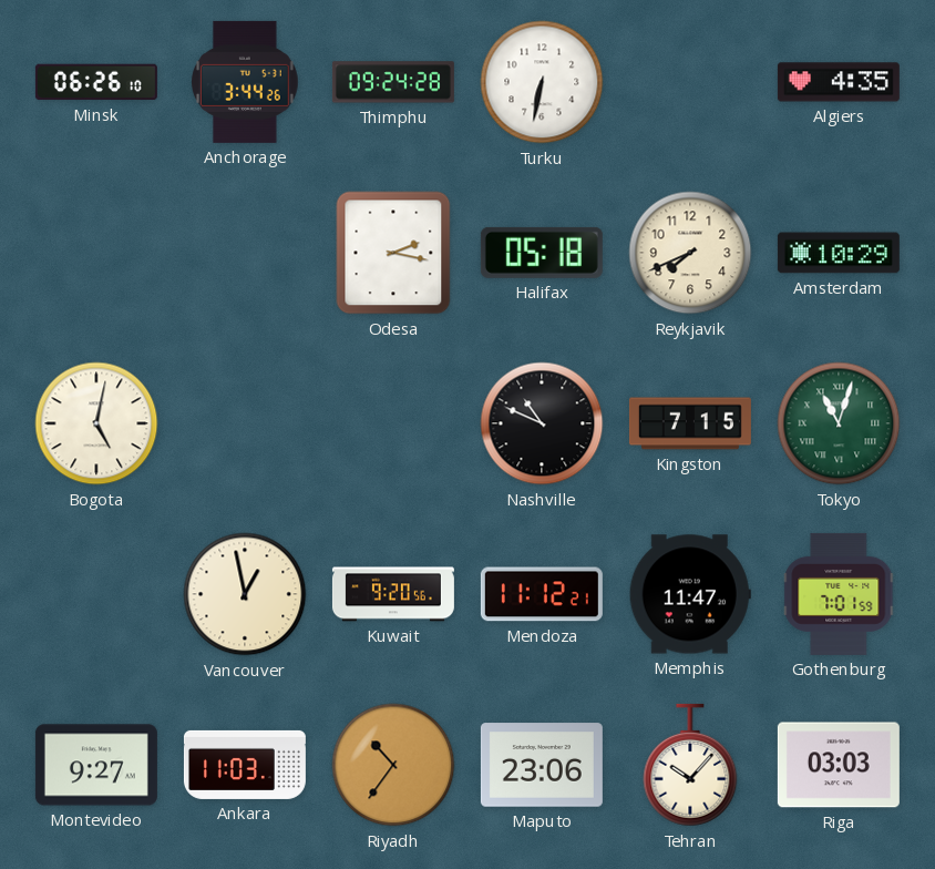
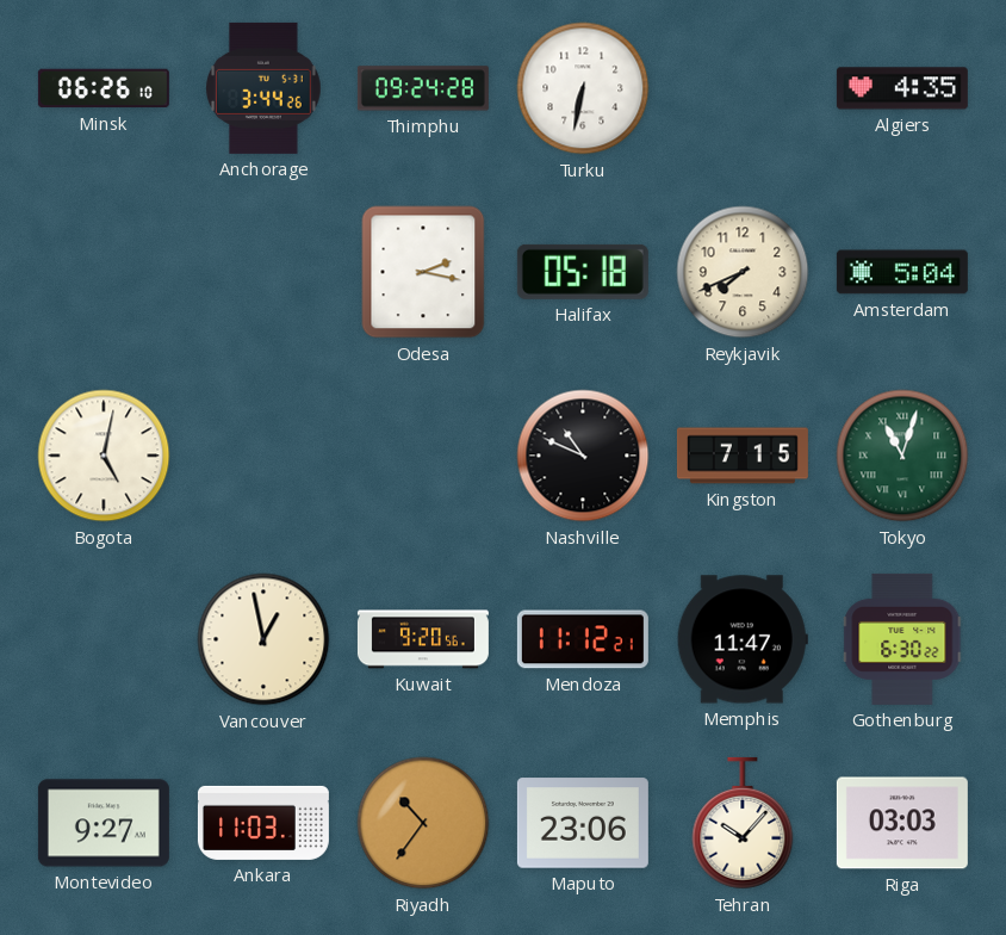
Amsterdam: 10:29 -> 5:04
Gothenburg: 7:01 -> 6:30
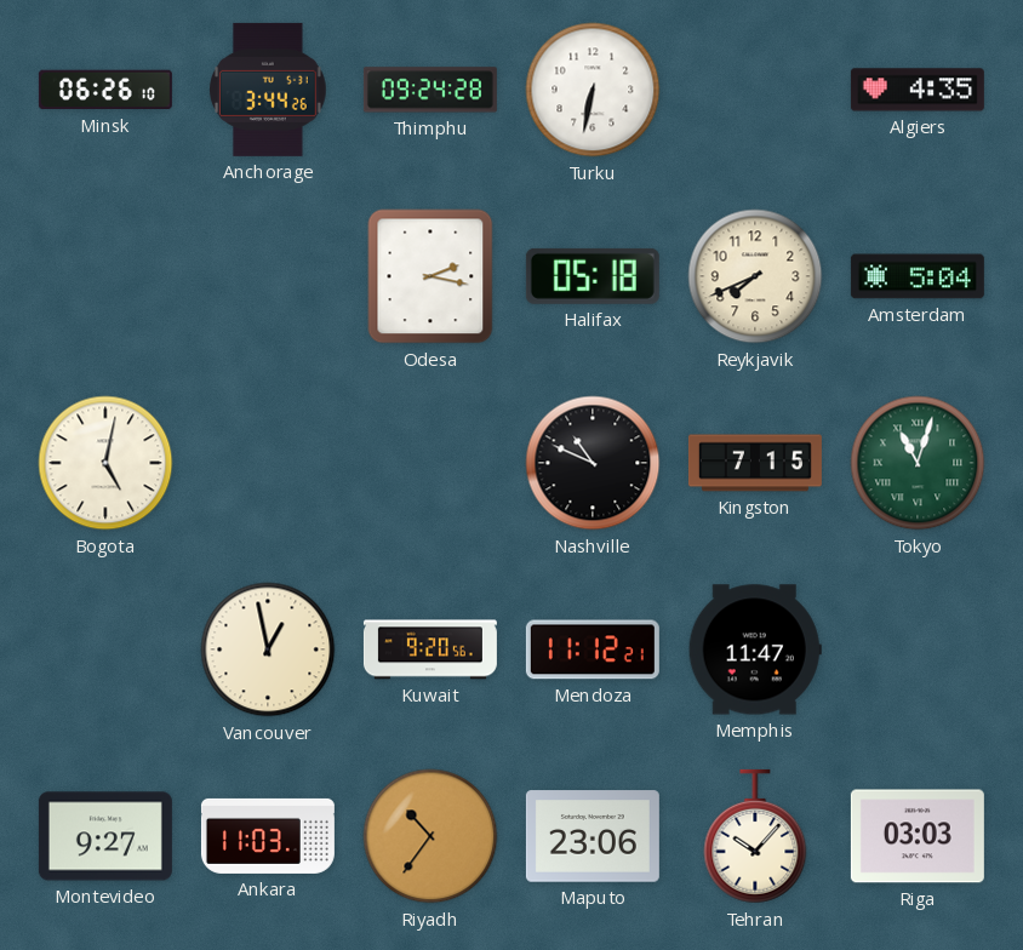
Gothenburg: 6:30 -> none
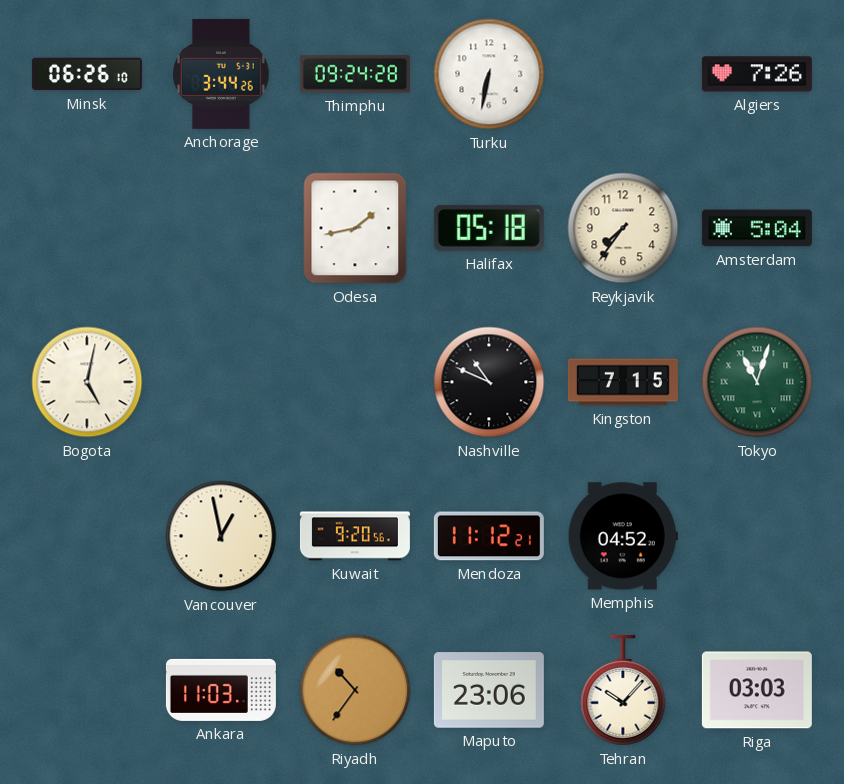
Algiers: 4:35 -> 7:26
Odesa: 2:17 -> 1:43
Reykjavik: 7:41 -> 7:36
Memphis: 11:47 -> 04:52
Montevideo: 9:27 -> none
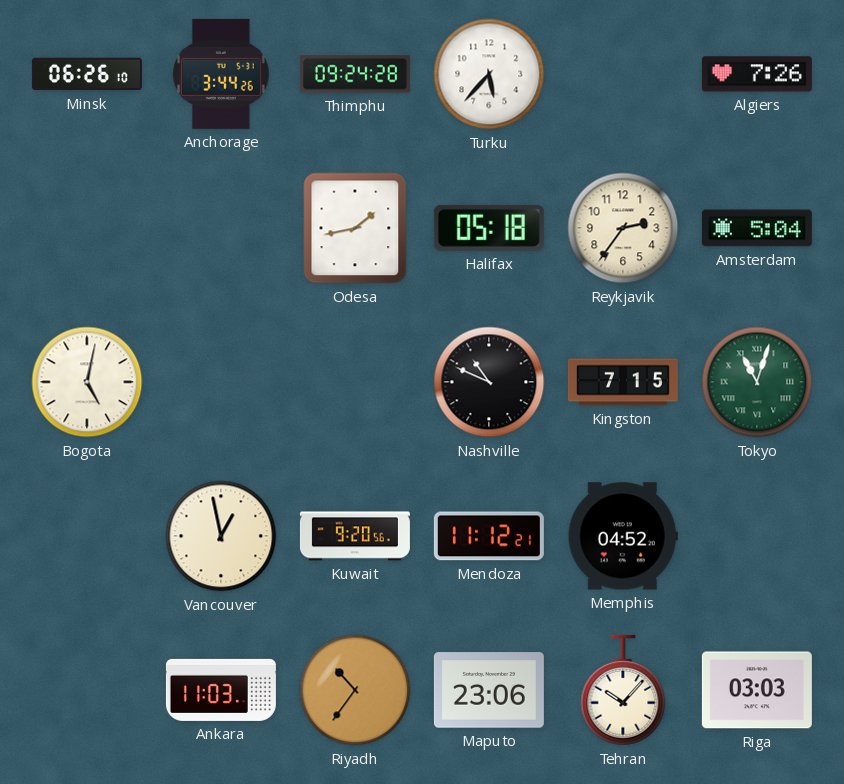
Turku: 6:32 -> 5:37
Reykjavik: 7:36 -> 2:36
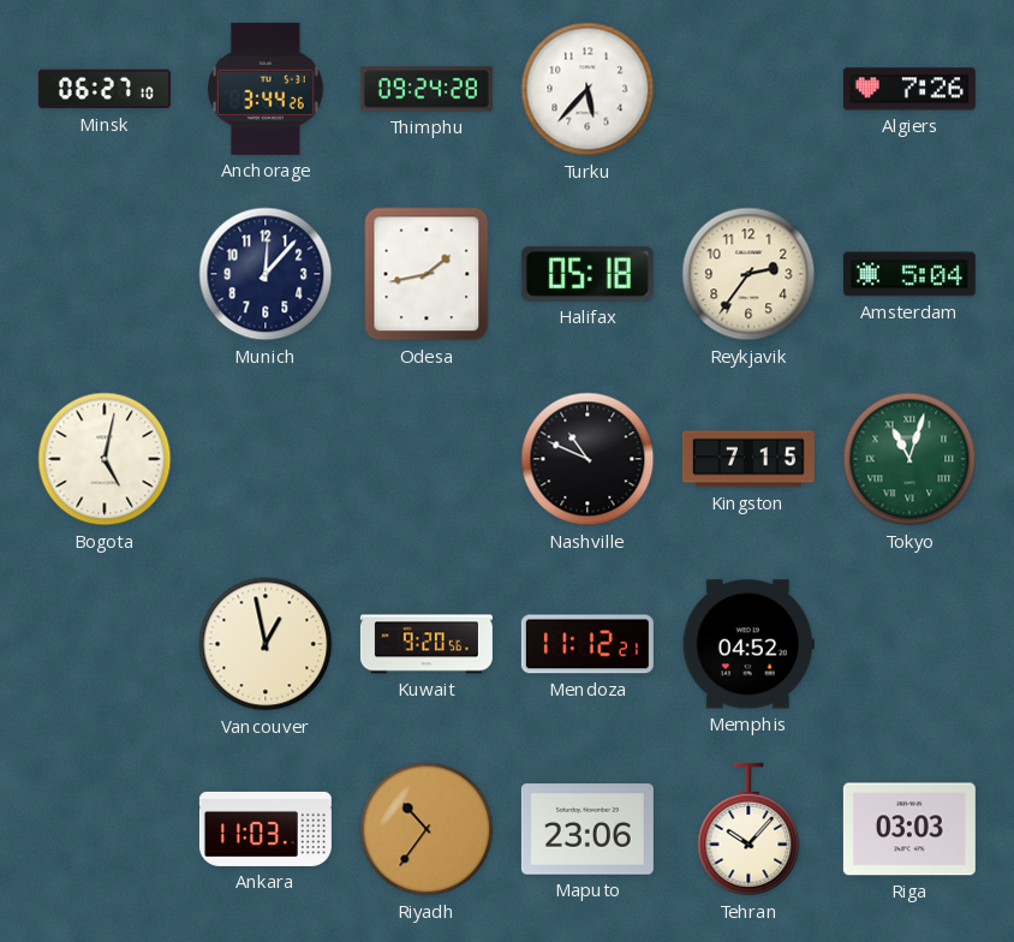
Minsk: 06:26 -> 06:27
Munich: none -> 12:07
